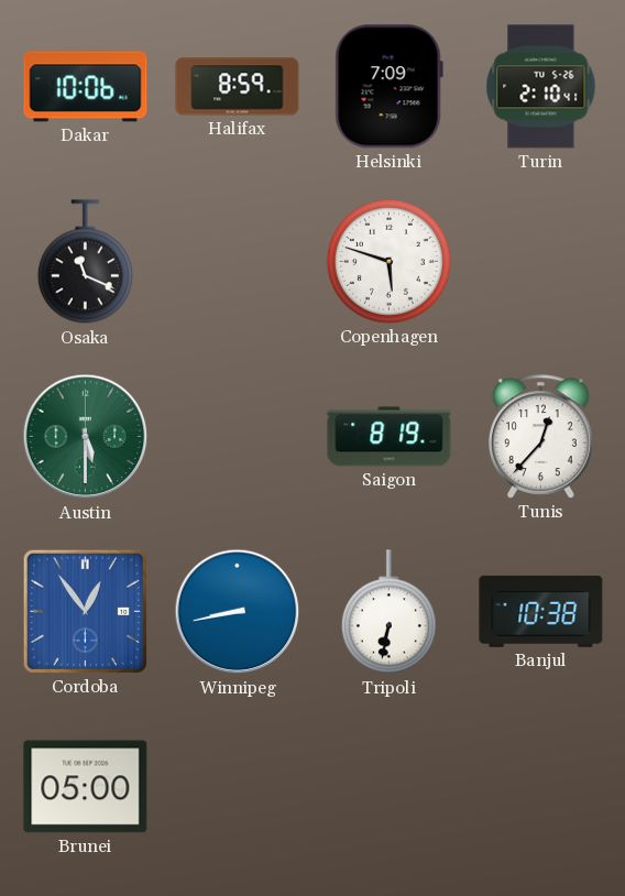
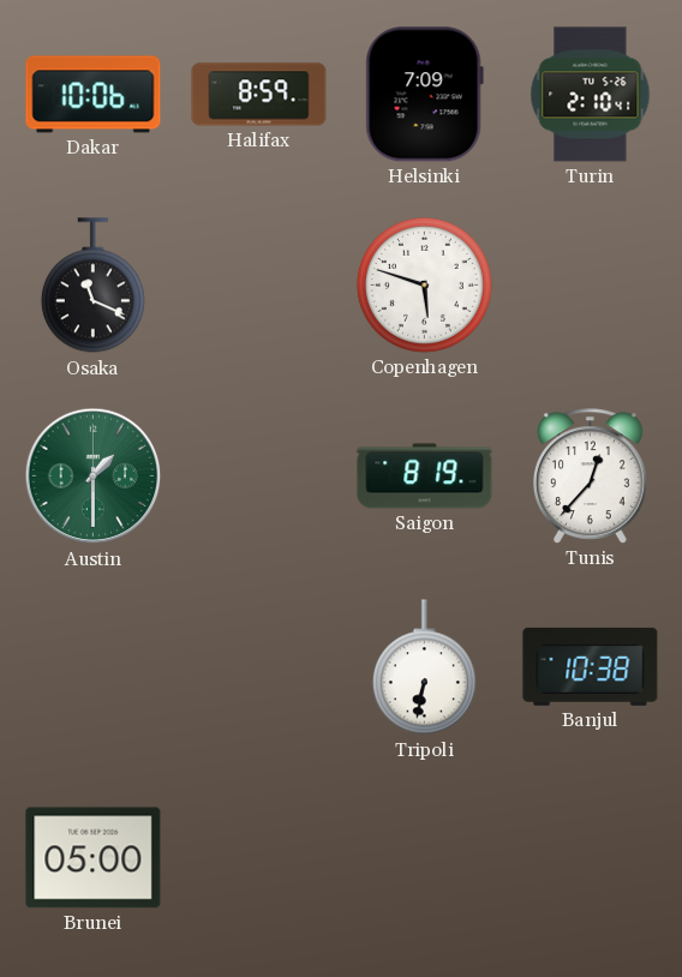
Austin: 5:30 -> 1:30
Cordoba: 12:54 -> none
Winnipeg: 8:43 -> none
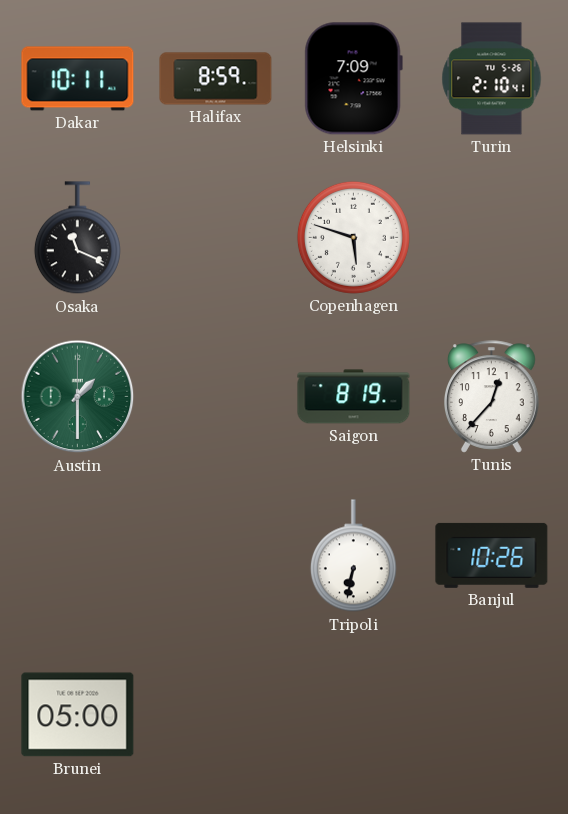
Dakar: 10:06 -> 10:11
Banjul: 10:38 -> 10:26
